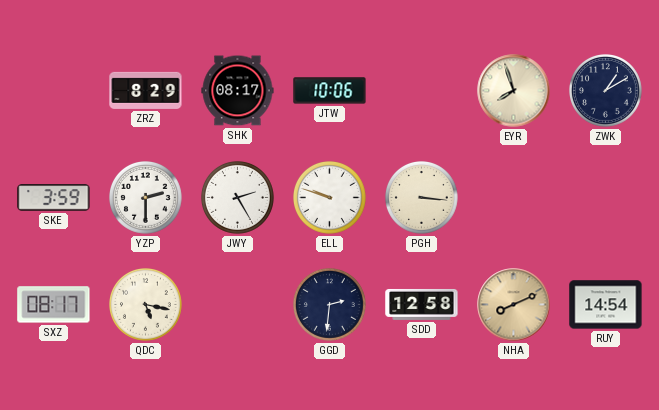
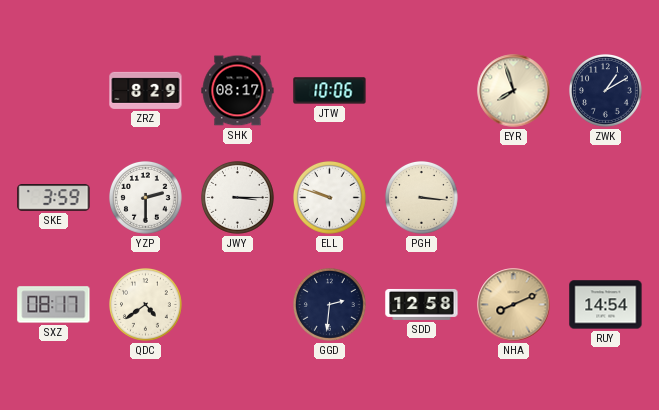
JWY: 2:25 -> 3:15
QDC: 5:17 -> 4:39
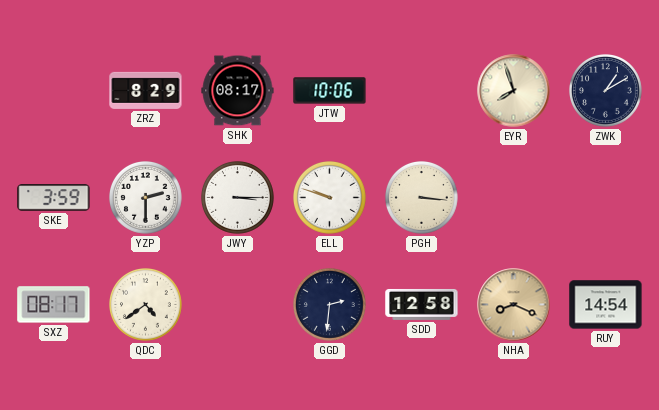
NHA: 8:11 -> 8:19
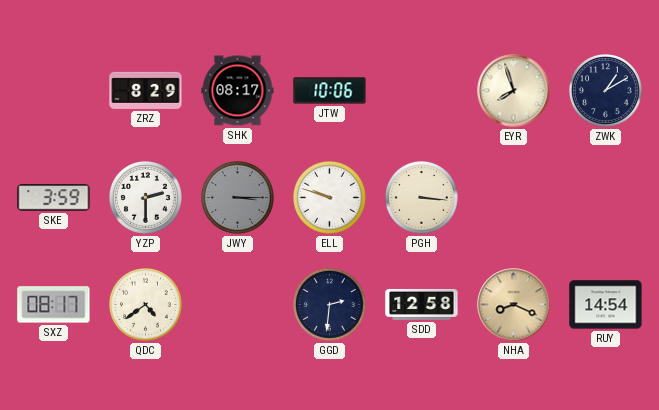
JWY dial: white -> grey
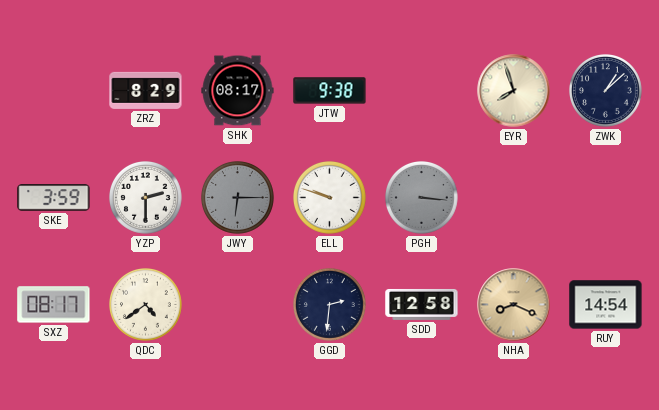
JTW: 10:06 -> 9:38
ZWK: 1:10 -> 1:08
JWY: 3:15 -> 6:15
PGH dial: cream -> grey
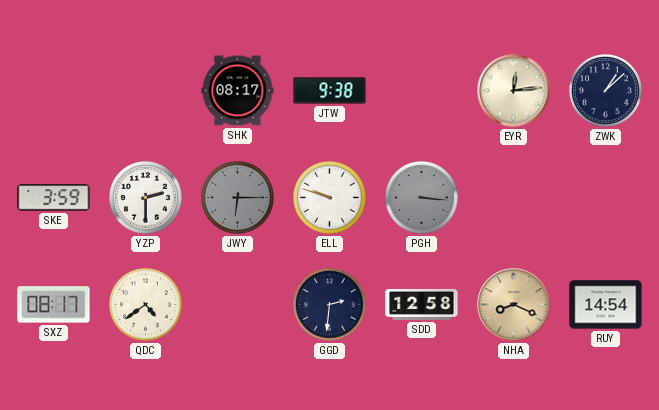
ZRZ: 8:29 -> none
EYR: 7:57 -> 12:14
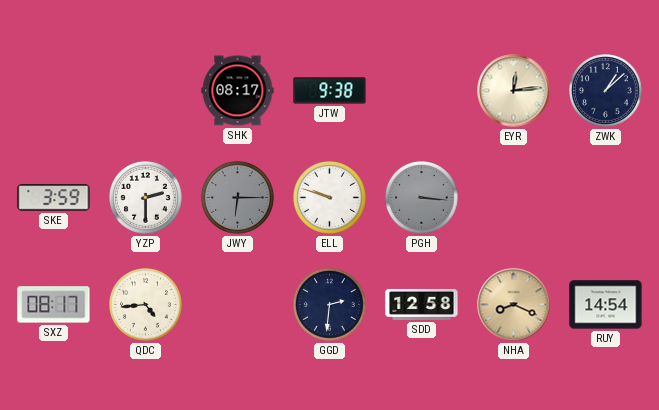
QDC: 4:39 -> 4:44
